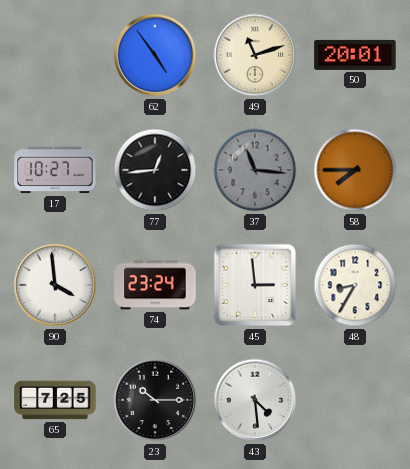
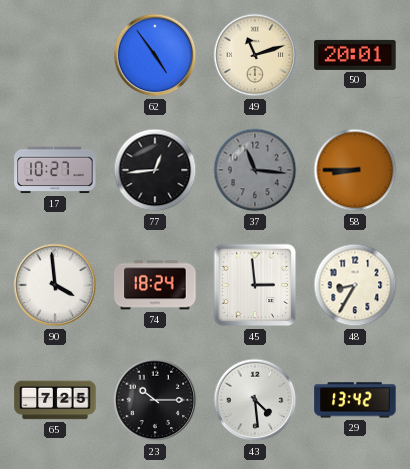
58: 7:45 -> 8:45
74: 23:24 -> 18:24
29: none -> 13:42
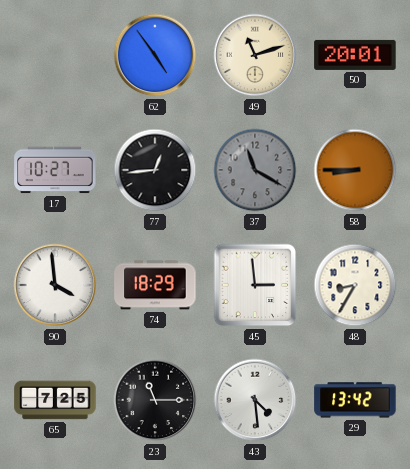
37: 11:16 -> 11:20
74: 18:24 -> 18:29
23: 10:15 -> 11:15
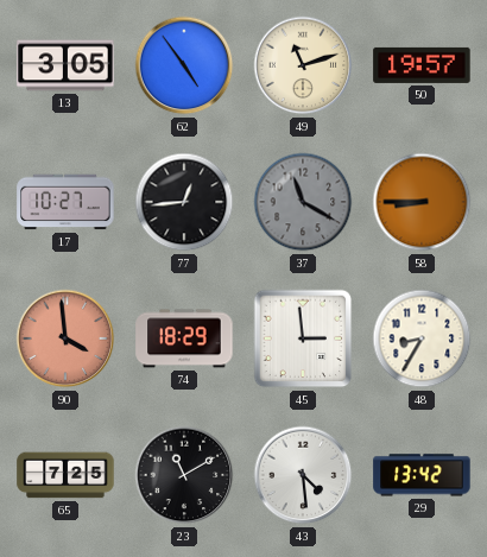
13: none -> 3:05
50: 20:01 -> 19:57
90 dial: white -> salmon
23: 11:15 -> 11:10
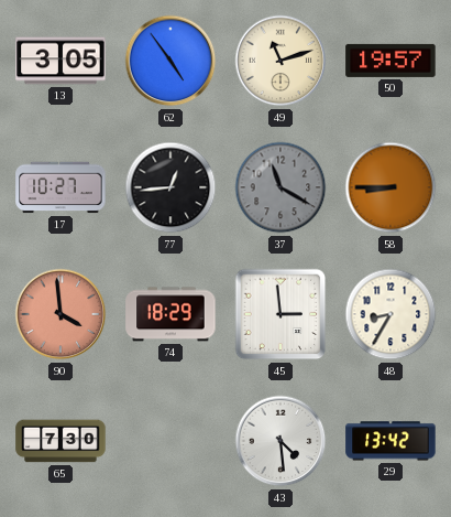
65: 7:25 -> 7:30
23: 11:10 -> none
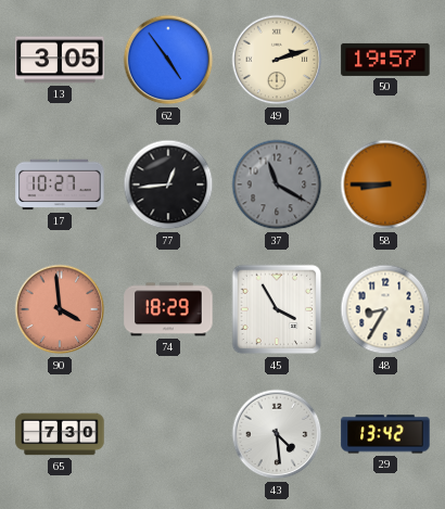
49: 11:12 -> 2:12
45: 2:59 -> 3:55
